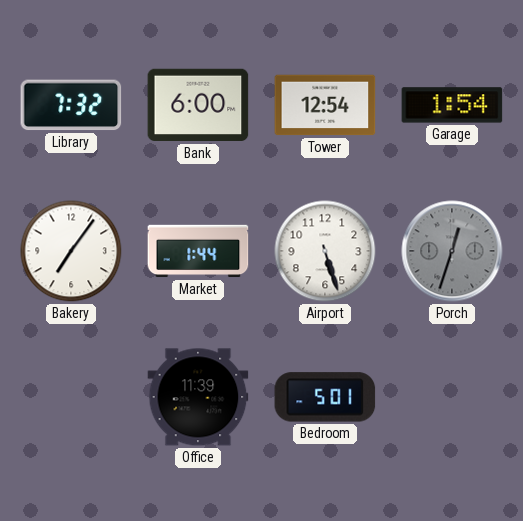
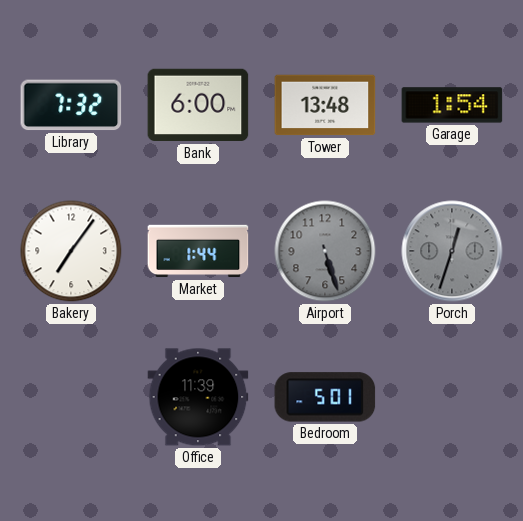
Tower: 12:54 -> 13:48
Airport dial: white -> grey
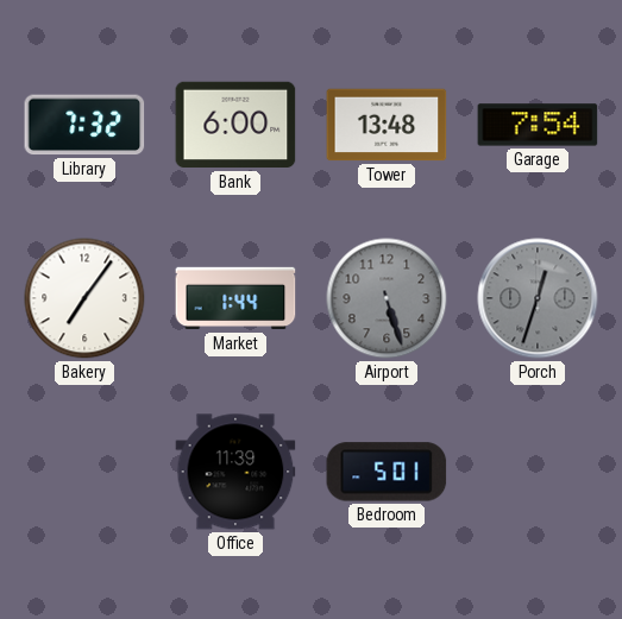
Garage: 1:54 -> 7:54
